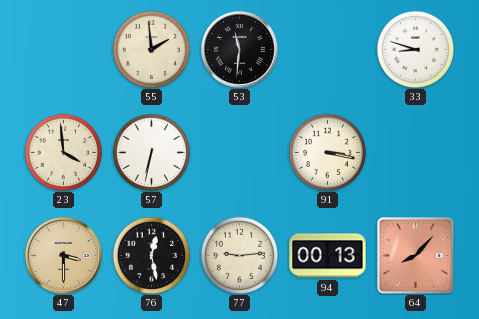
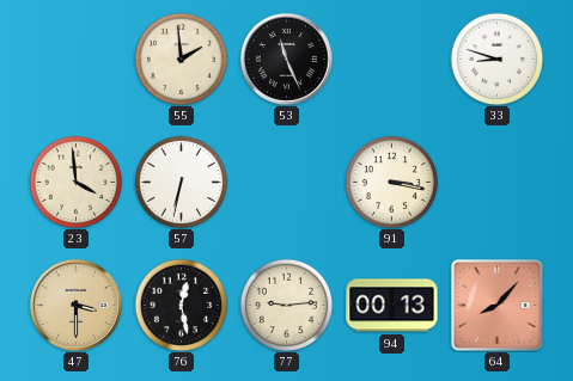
53: 11:31 -> 11:26
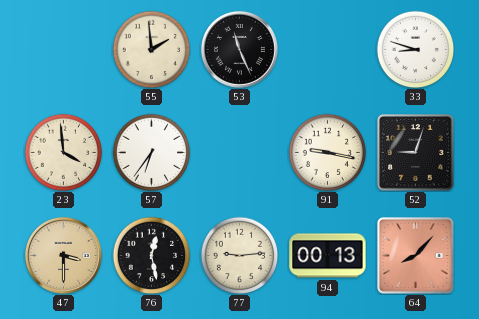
57: 6:32 -> 6:36
91: 3:17 -> 9:17
52: none -> 9:03
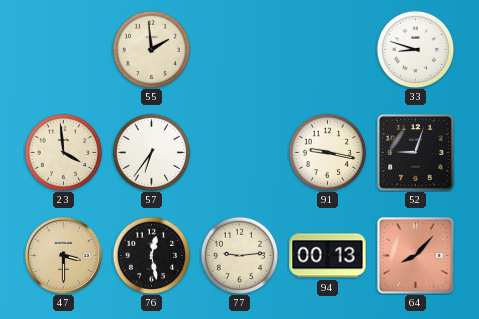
53: 11:26 -> none
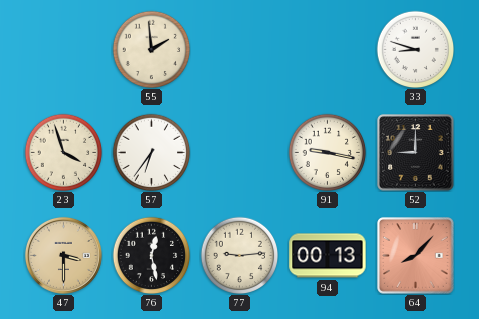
23: 3:59 -> 3:57
52: 9:03 -> 9:00
